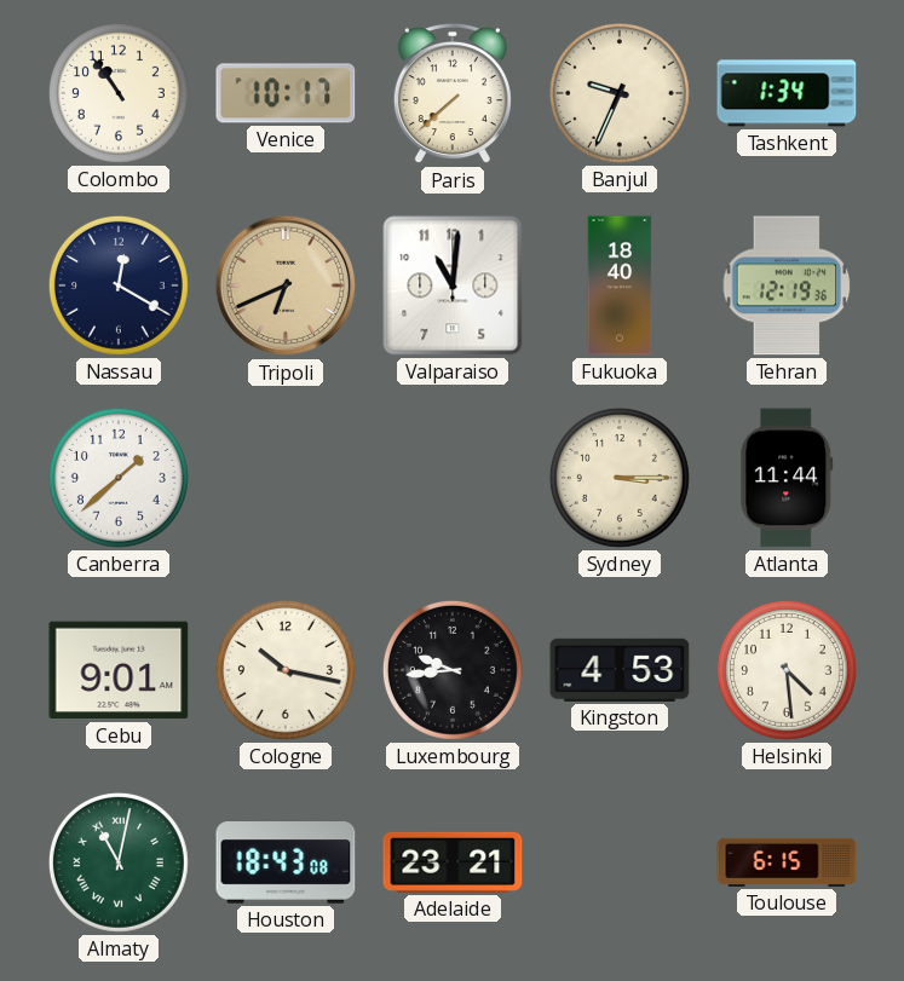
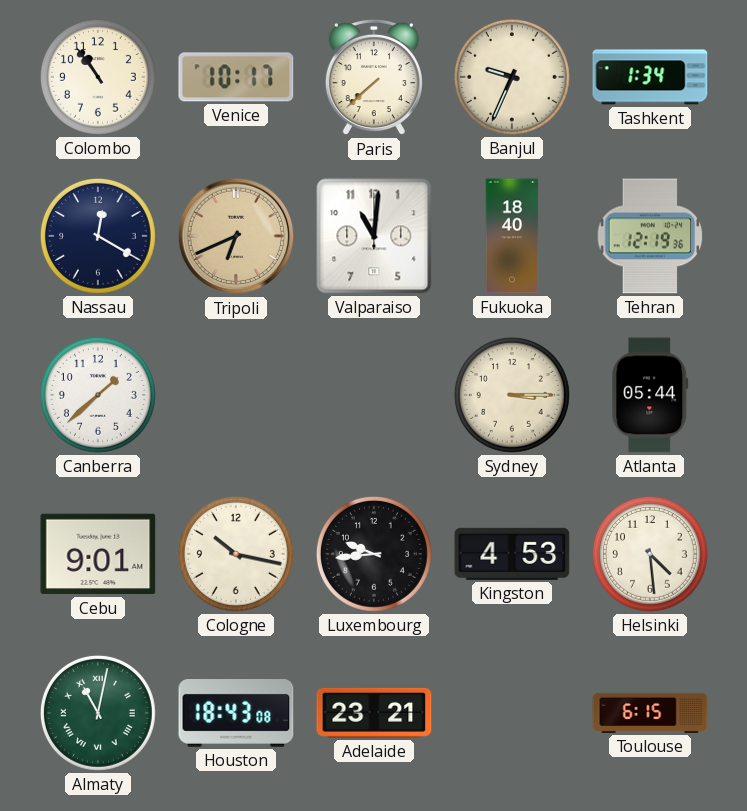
Atlanta: 11:44 -> 05:44
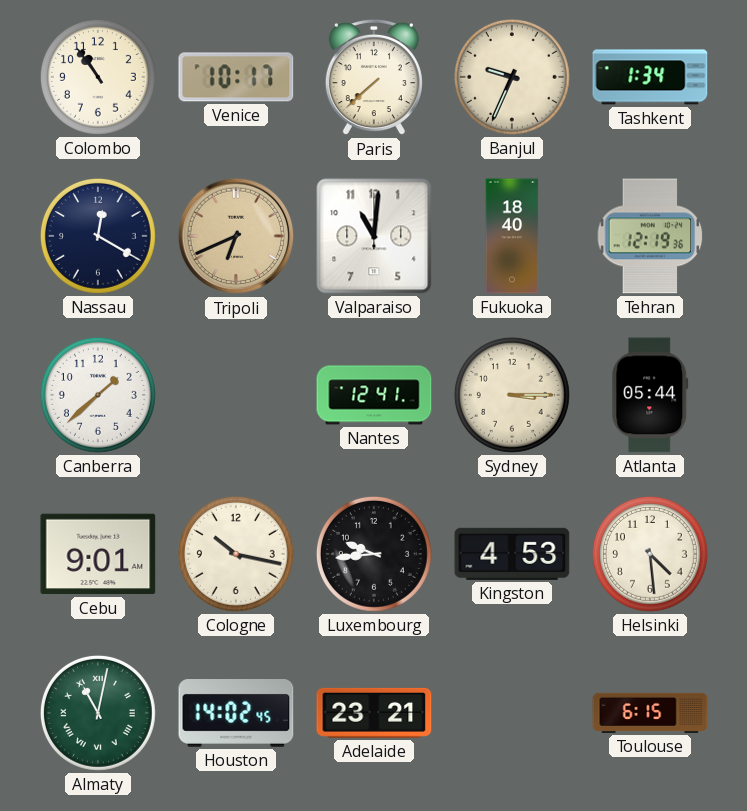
Nantes: none -> 12:41
Houston: 18:43 -> 14:02
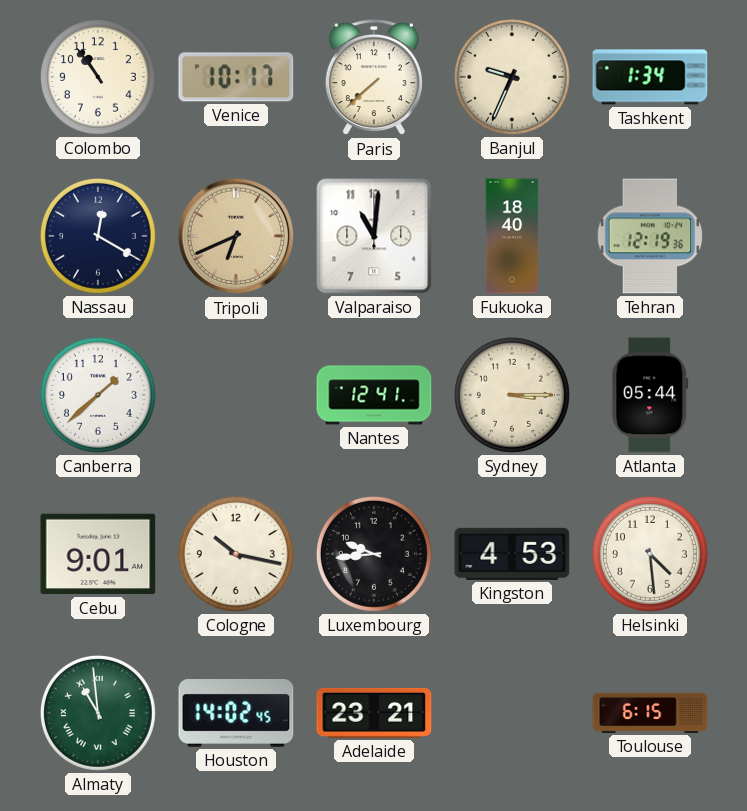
Almaty: 11:02 -> 10:59
